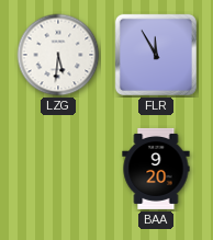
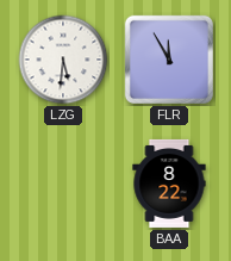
BAA: 9:20 -> 8:22
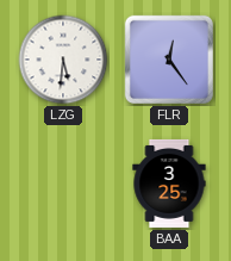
FLR: 11:55 -> 12:24
BAA: 8:22 -> 3:25
